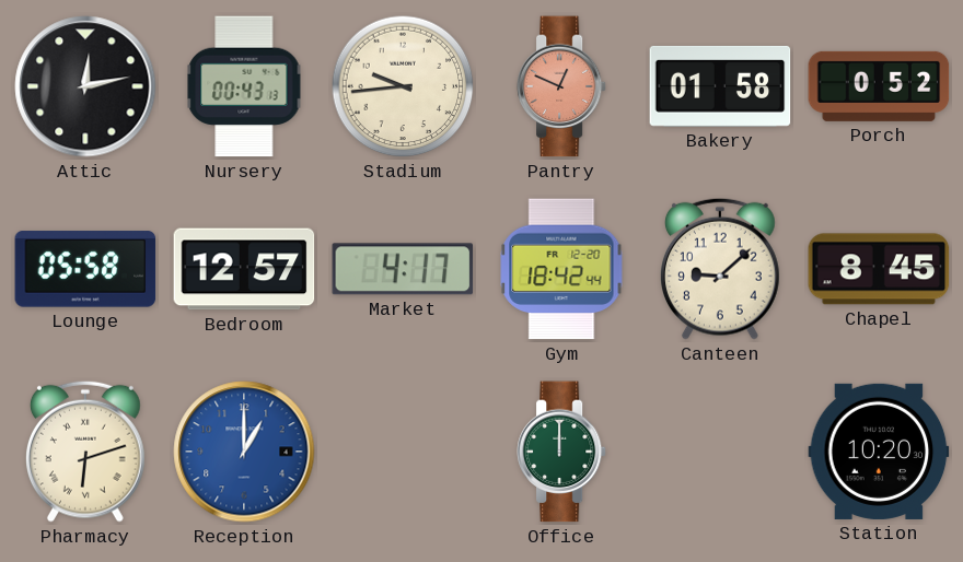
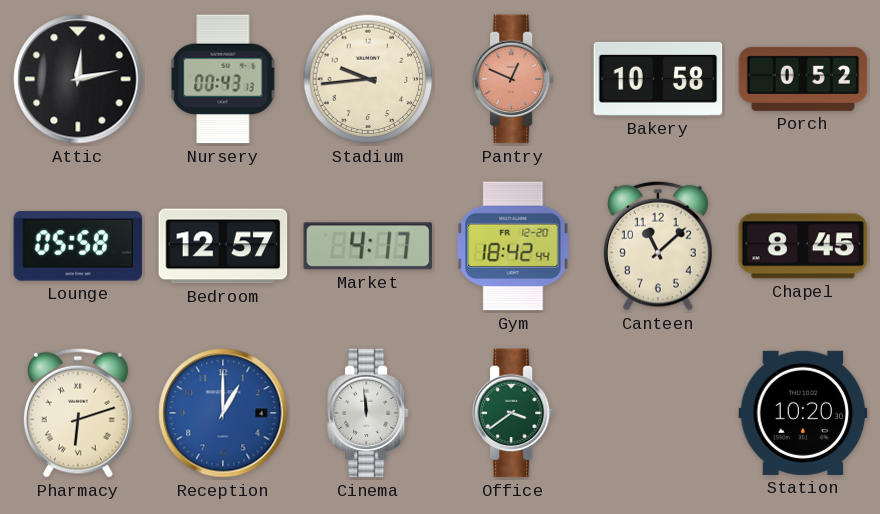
Bakery: 01:58 -> 10:58
Canteen: 9:08 -> 11:08
Cinema: none -> 11:59
Office: 12:00 -> 3:39
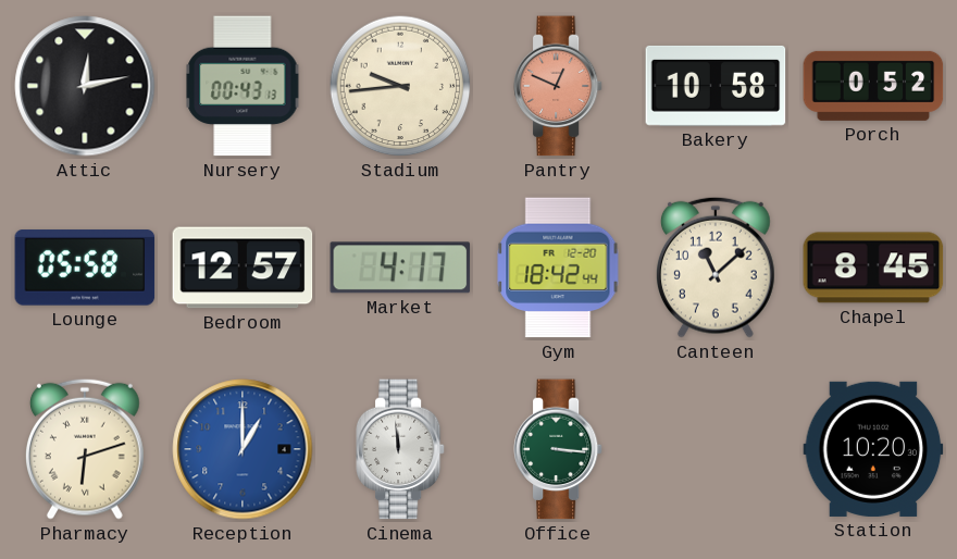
Office: 3:39 -> 3:16
